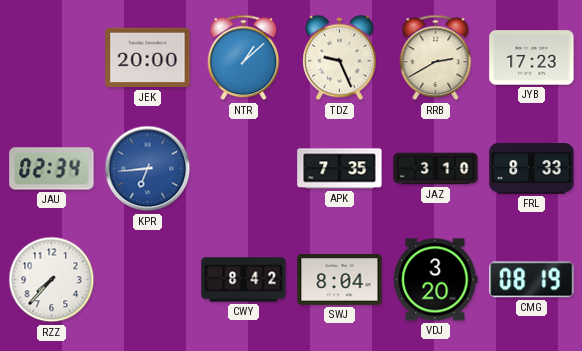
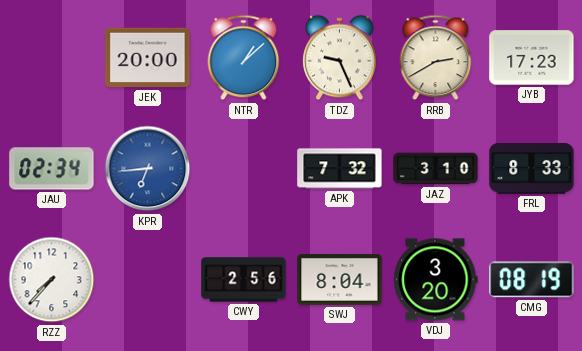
APK: 7:35 -> 7:32
CWY: 8:42 -> 2:56
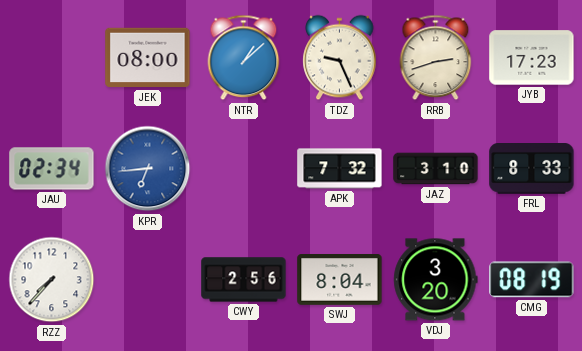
JEK: 20:00 -> 08:00
RRB: 2:40 -> 2:42
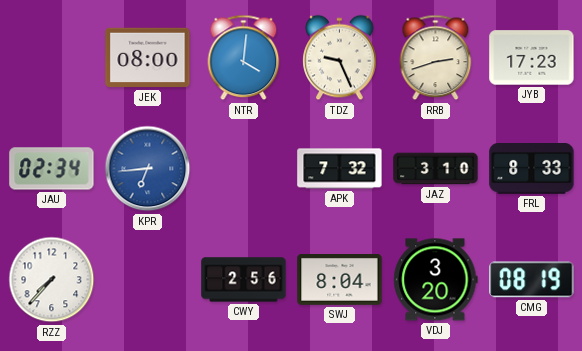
NTR: 1:08 -> 4:01
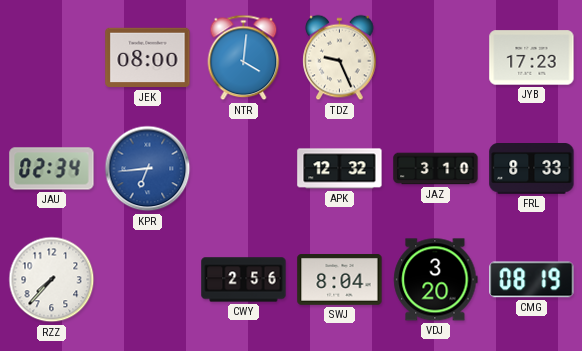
RRB: 2:42 -> none
APK: 7:32 -> 12:32
